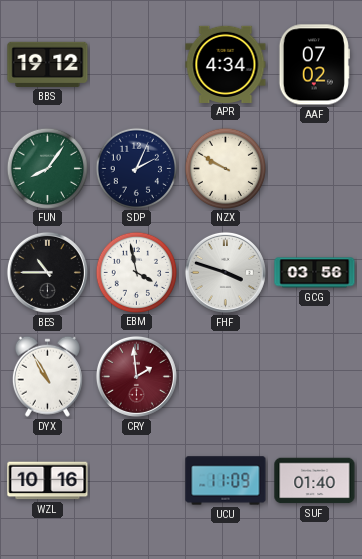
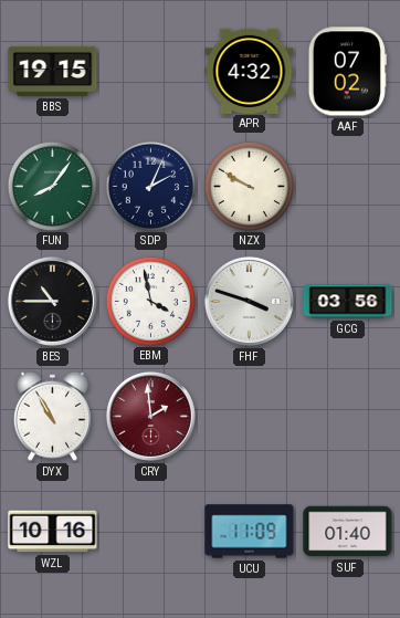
BBS: 19:12 -> 19:15
APR: 4:34 -> 4:32
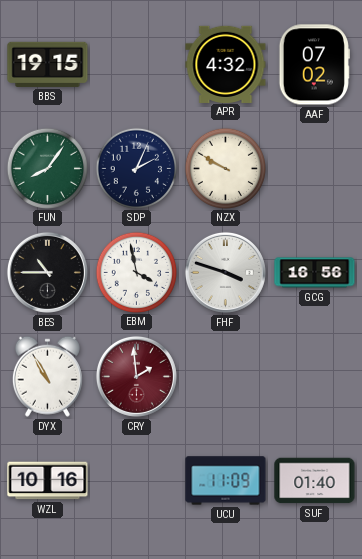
GCG: 03:56 -> 16:56
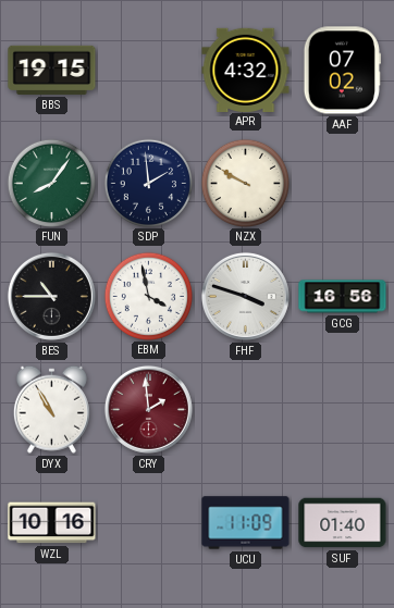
SDP: 2:04 -> 1:59
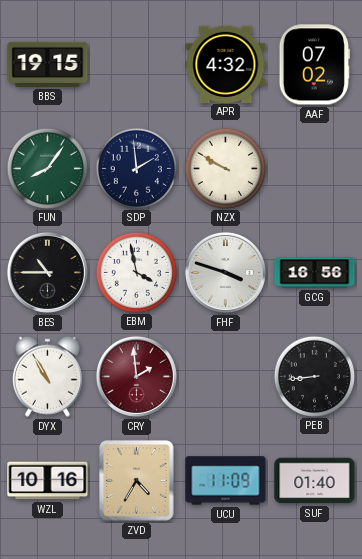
PEB: none -> 8:44
ZVD: none -> 4:35
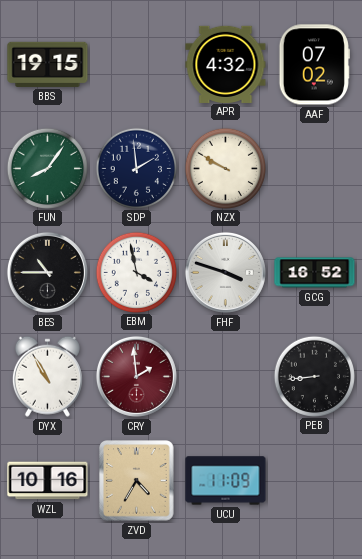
GCG: 16:56 -> 16:52
SUF: 01:40 -> none
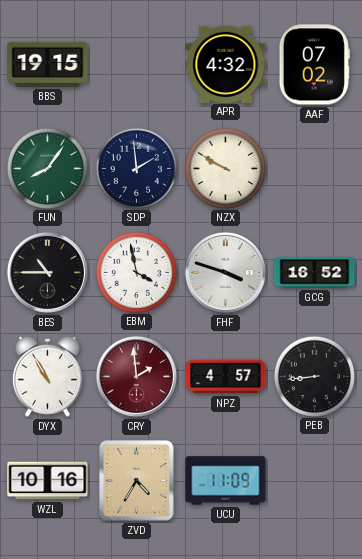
NPZ: none -> 4:57
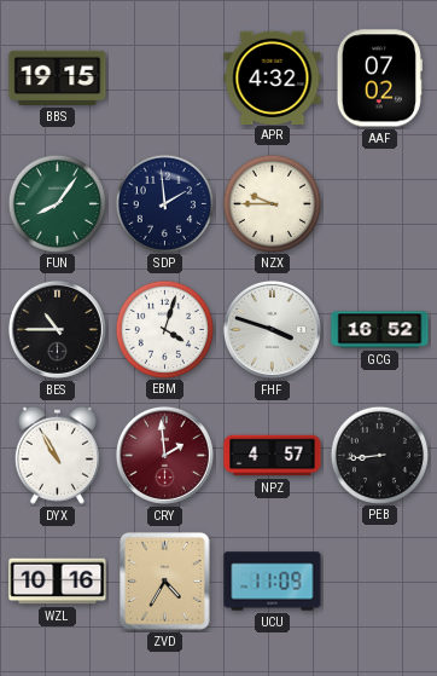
NZX: 9:50 -> 9:45
EBM: 3:58 -> 4:03
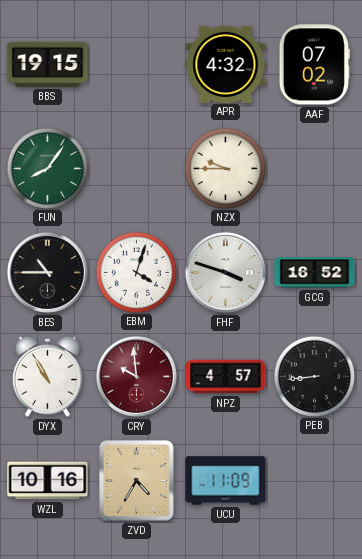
SDP: 1:59 -> none
CRY: 1:59 -> 9:59
